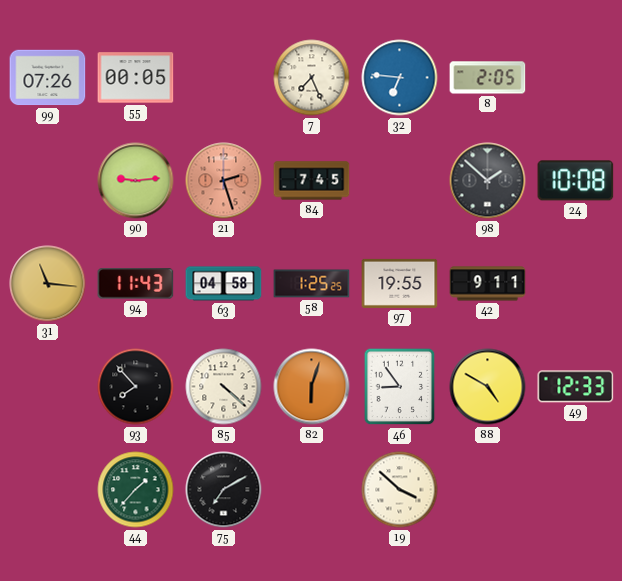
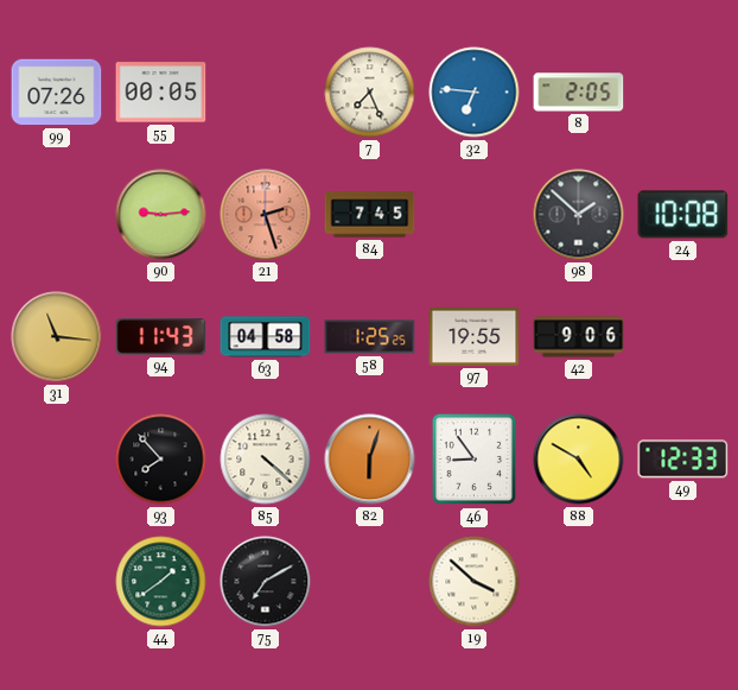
42: 9:11 -> 9:06
44: 1:37 -> 1:39
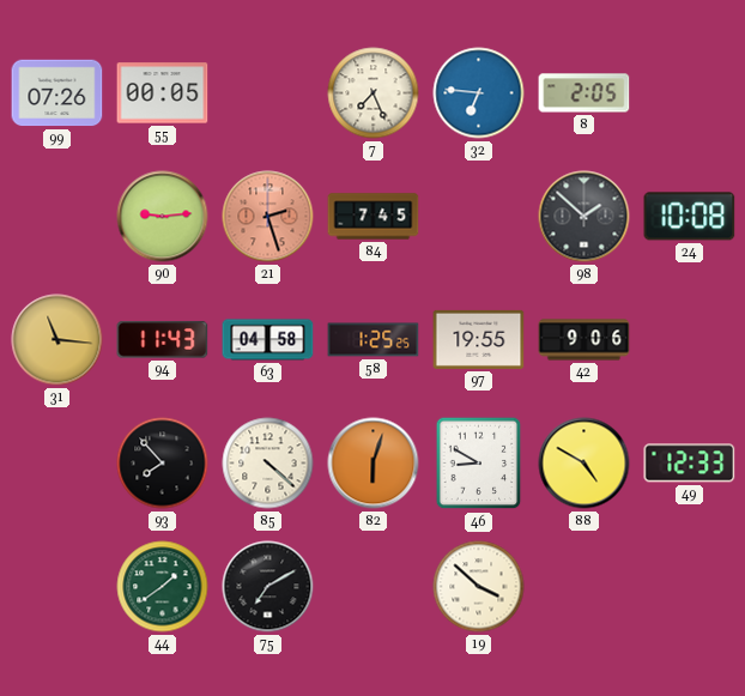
46: 8:54 -> 8:50
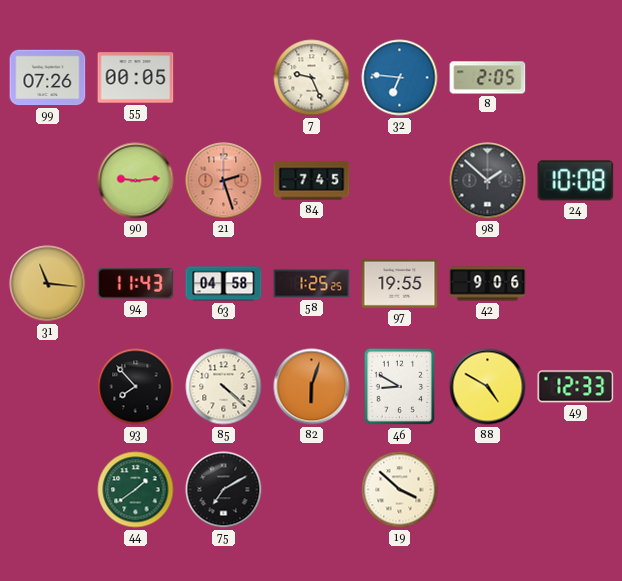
7: 7:26 -> 9:26
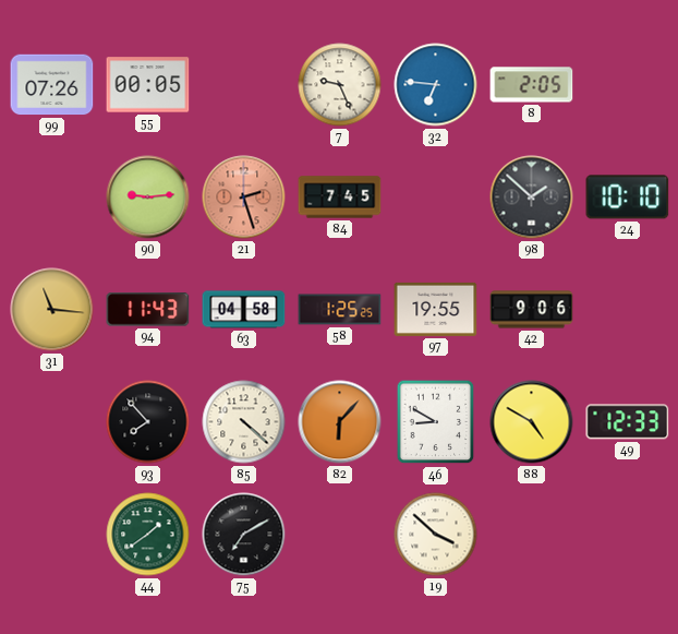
24: 10:08 -> 10:10
82: 6:03 -> 6:07
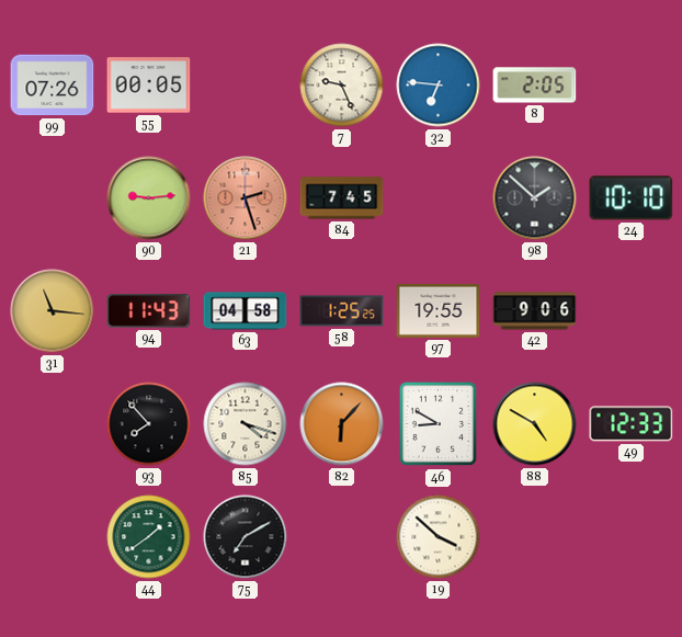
85: 4:22 -> 4:18
